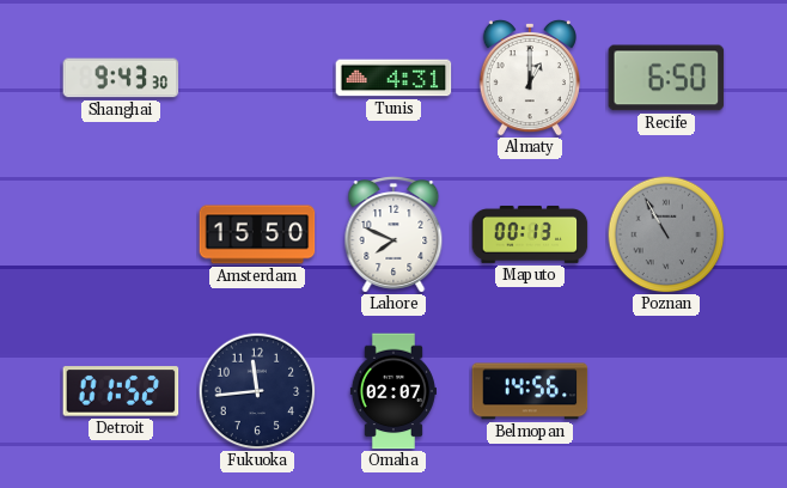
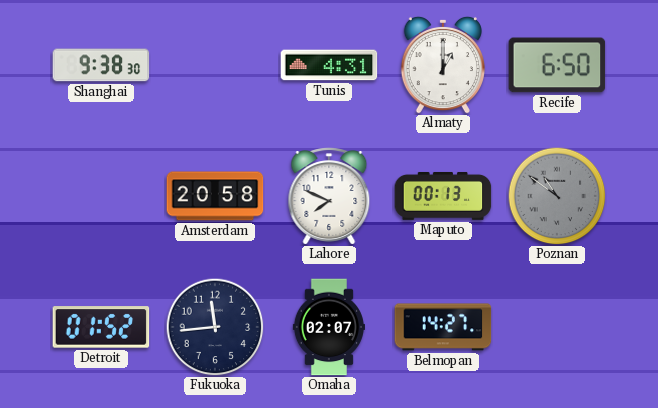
Shanghai: 9:43 -> 9:38
Amsterdam: 15:50 -> 20:58
Poznan: 10:55 -> 10:51
Belmopan: 14:56 -> 14:27
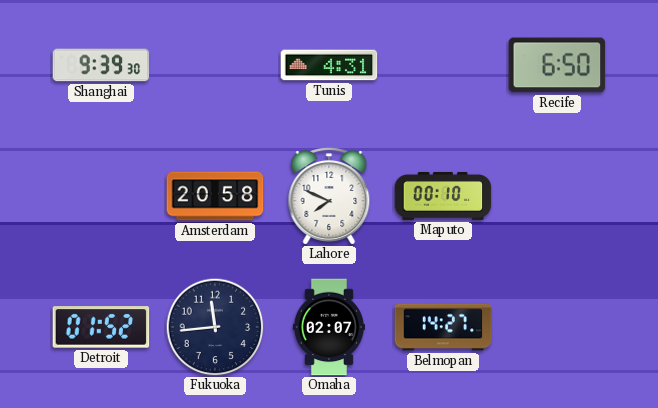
Shanghai: 9:38 -> 9:39
Almaty: 1:00 -> none
Maputo: 00:13 -> 00:10
Poznan: 10:51 -> none
